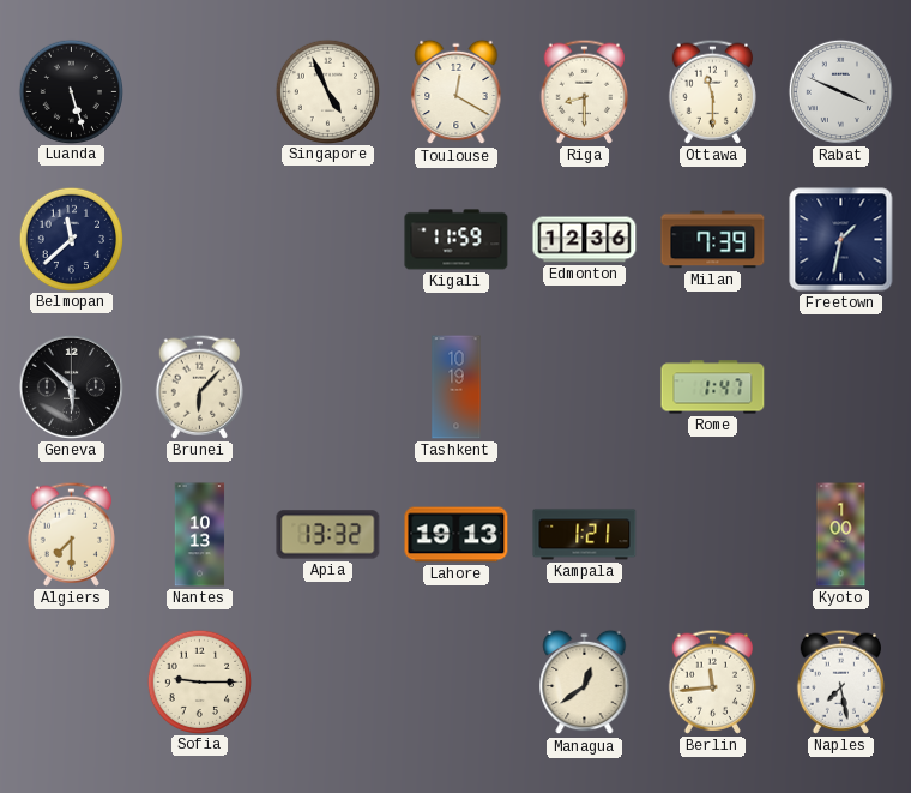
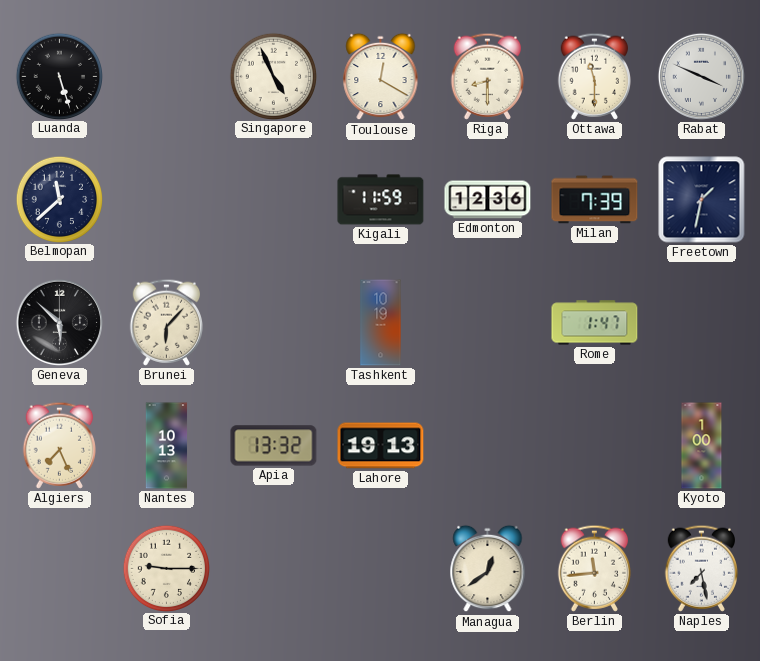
Algiers: 7:30 -> 7:26
Kampala: 1:21 -> none
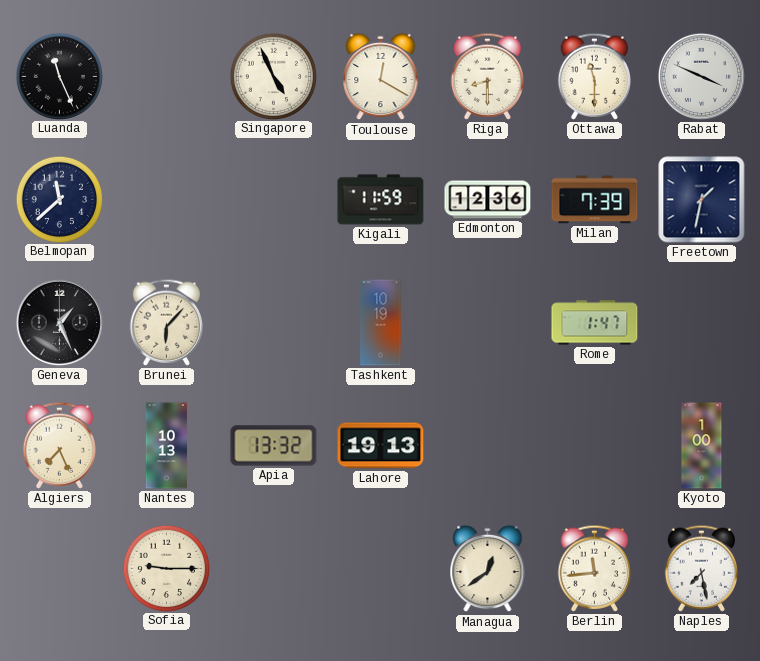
Luanda: 5:27 -> 11:26
Geneva: 5:52 -> 1:26
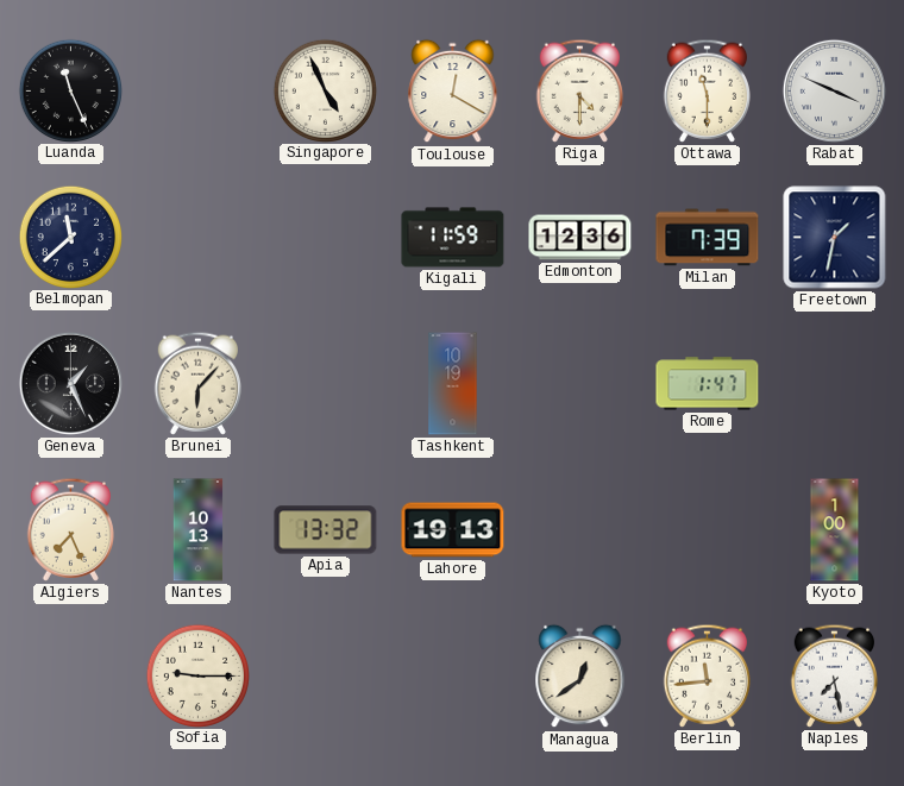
Riga: 8:30 -> 4:30
